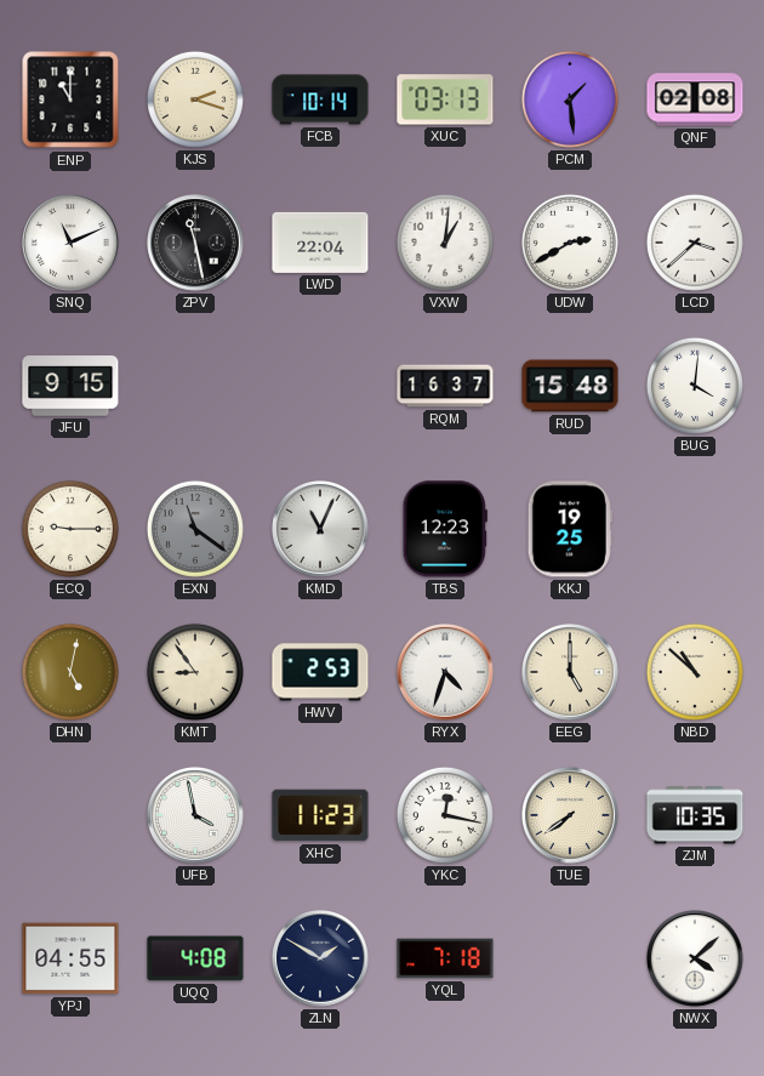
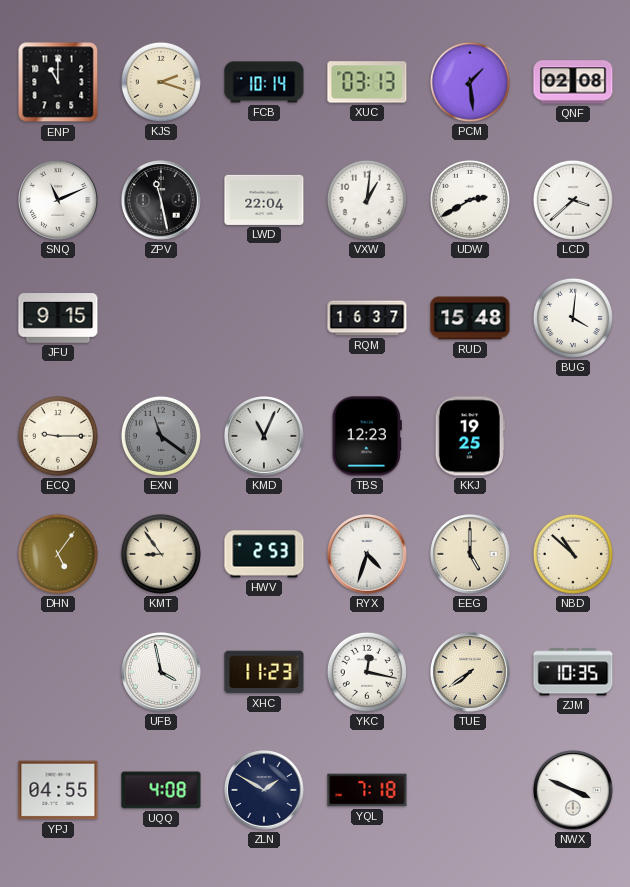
DHN: 5:02 -> 5:06
NWX: 4:08 -> 3:49
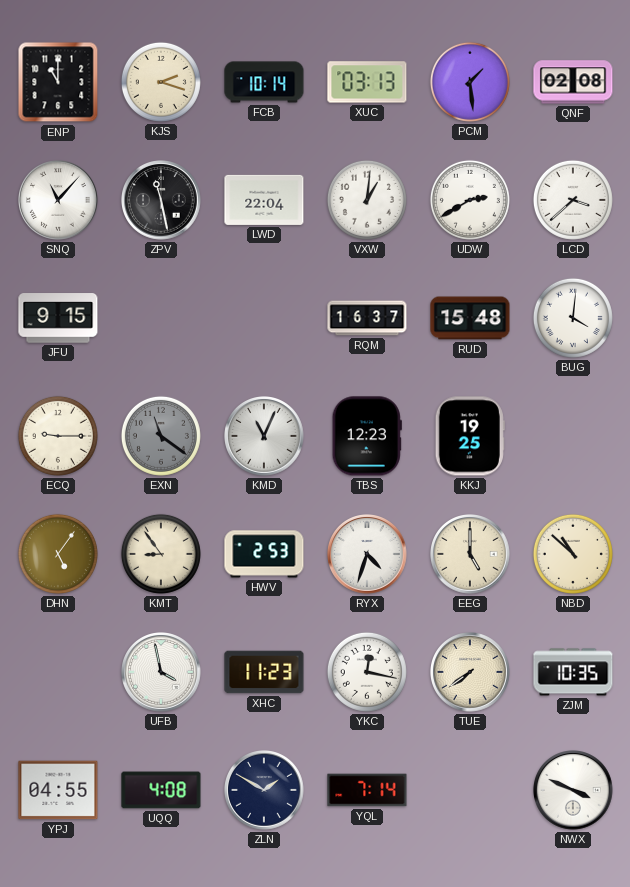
SNQ: 11:11 -> 11:07
YQL: 7:18 -> 7:14
